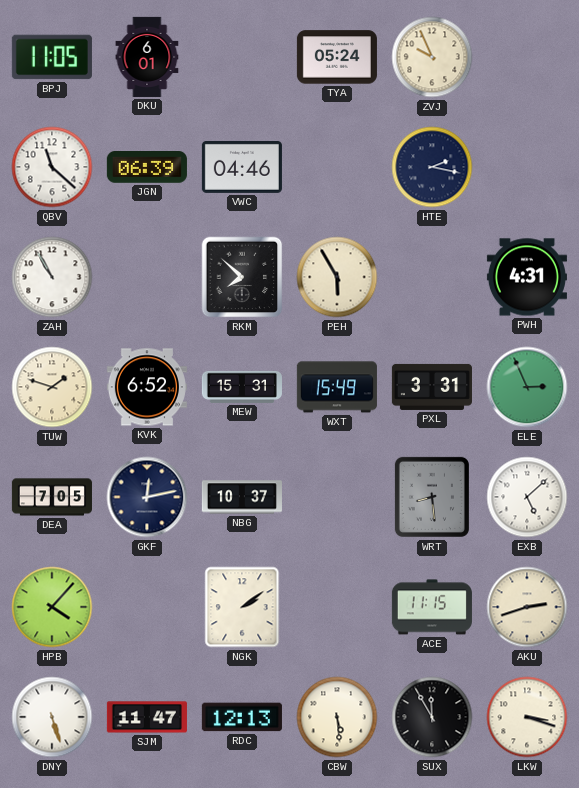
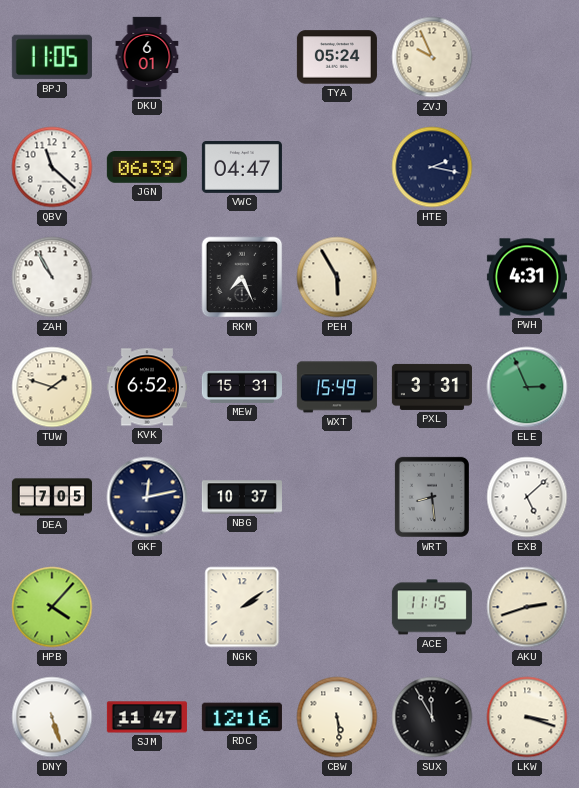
VWC: 04:46 -> 04:47
RKM: 7:52 -> 7:26
RDC: 12:13 -> 12:16
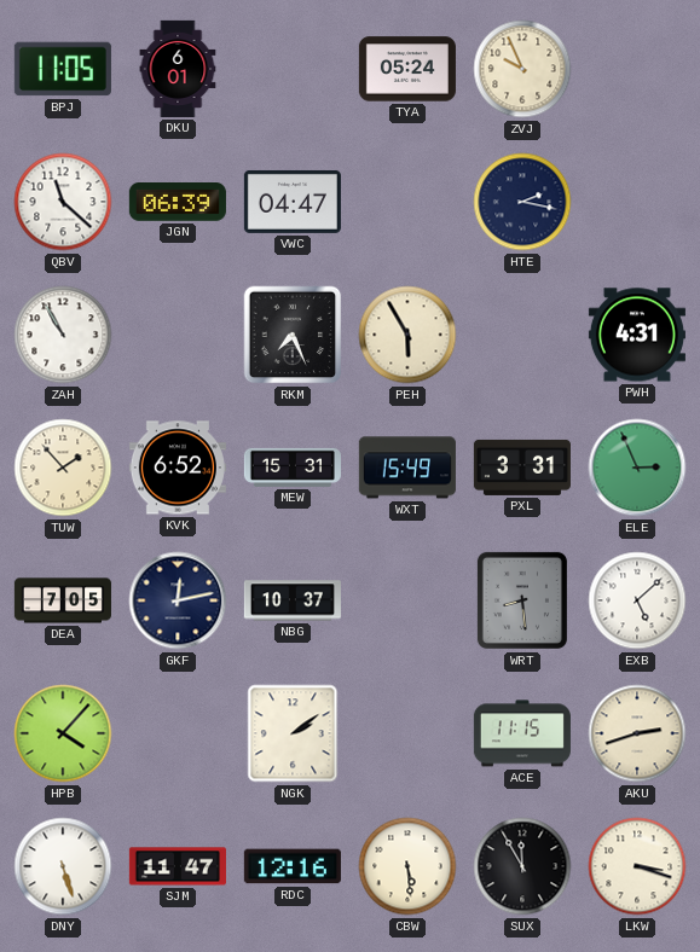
TUW: 1:48 -> 1:53
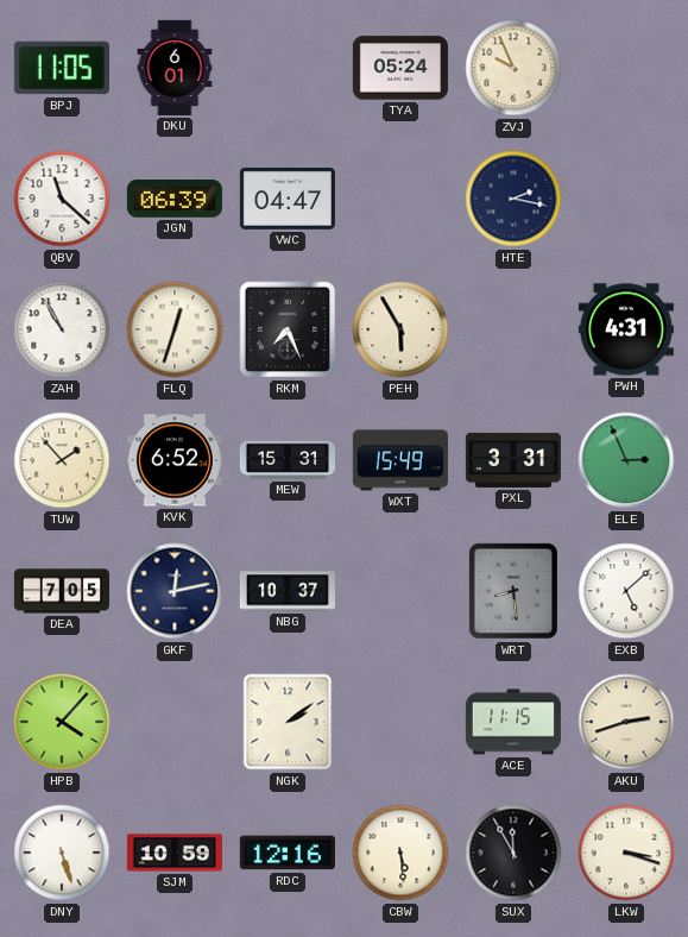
FLQ: none -> 12:33
SJM: 11:47 -> 10:59
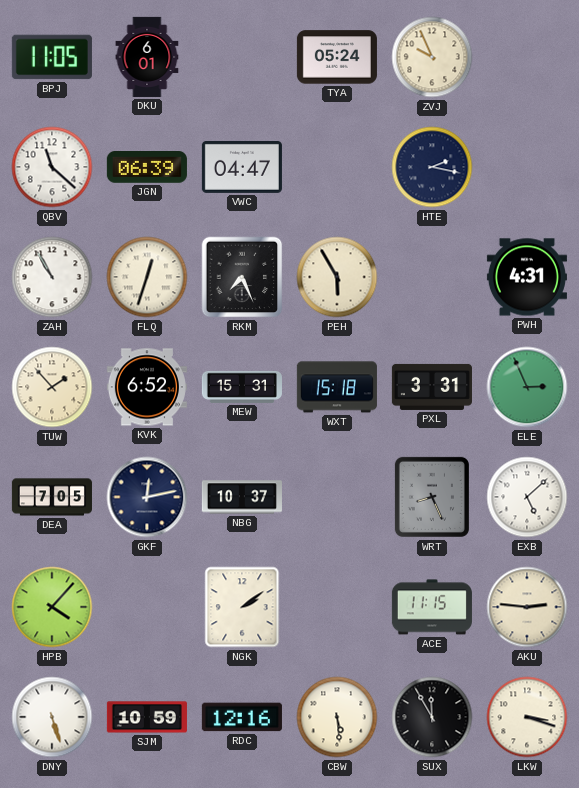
WXT: 15:49 -> 15:18
WRT: 8:29 -> 8:26
AKU: 2:42 -> 2:46
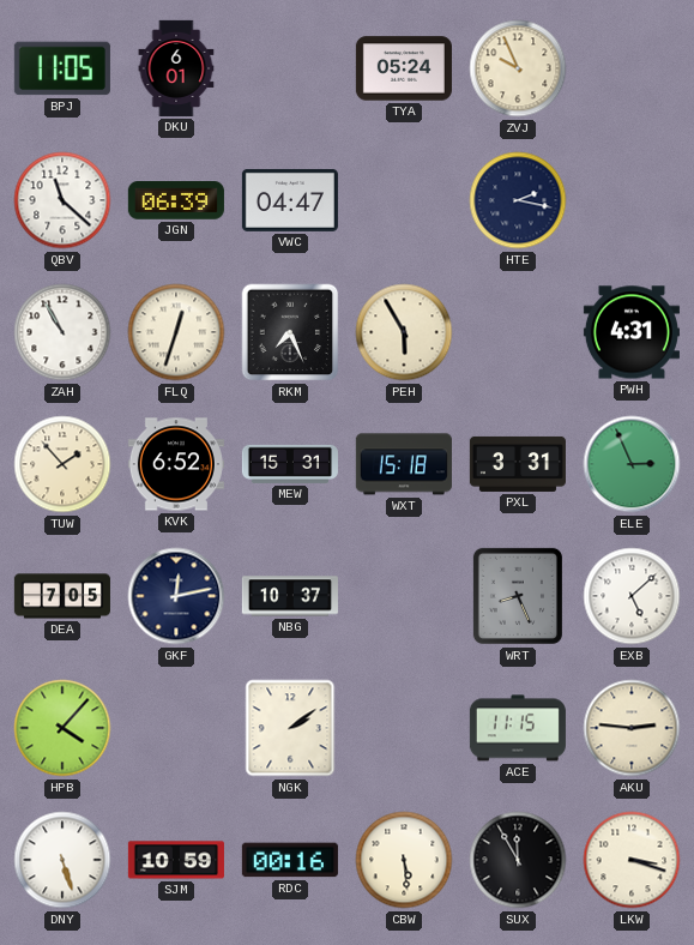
RDC: 12:16 -> 00:16
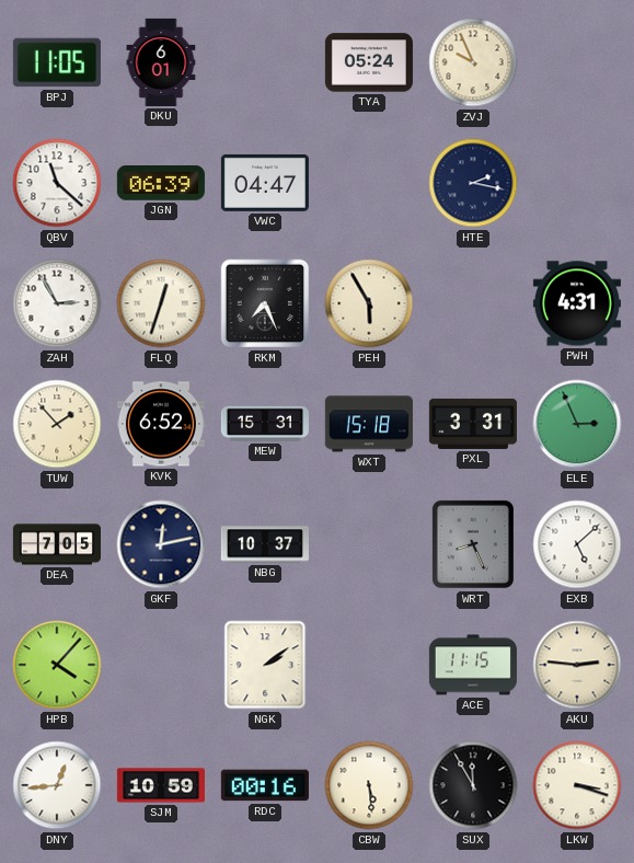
ZAH: 10:55 -> 2:55
DNY: 5:27 -> 12:44
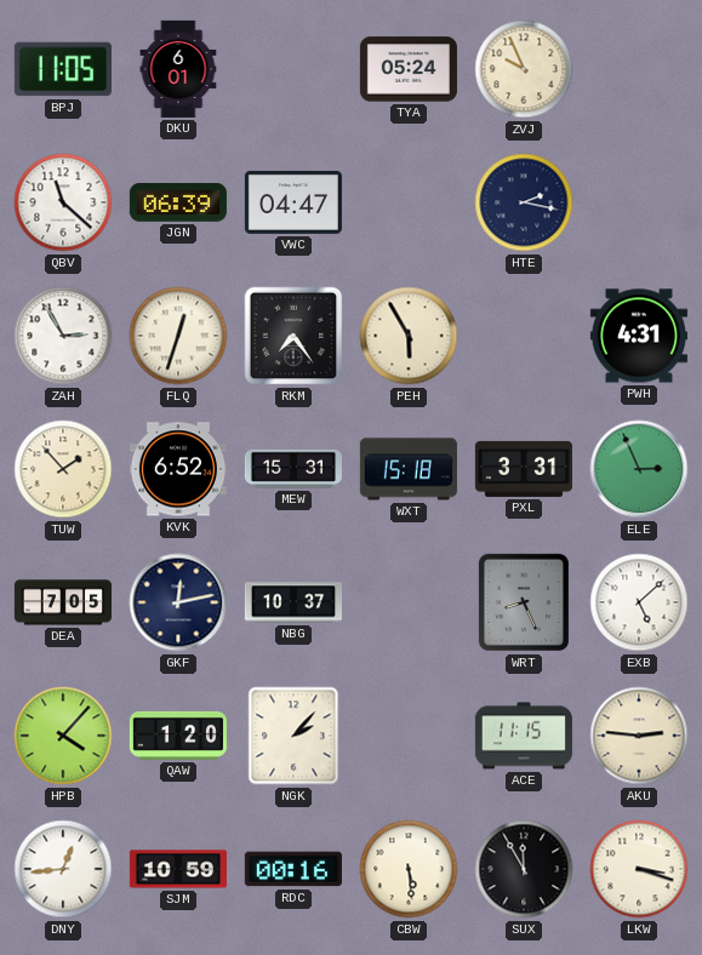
RKM: 7:26 -> 7:24
QAW: none -> 1:20
NGK: 2:09 -> 2:07
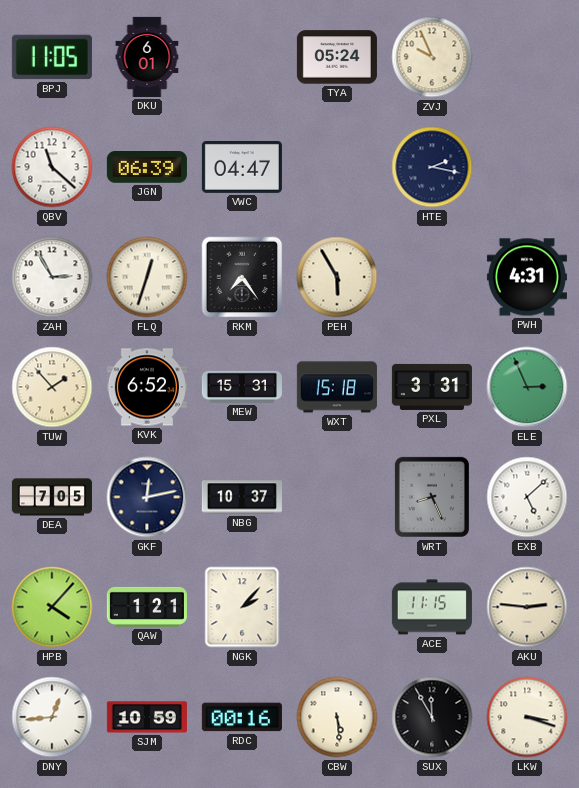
QAW: 1:20 -> 1:21
